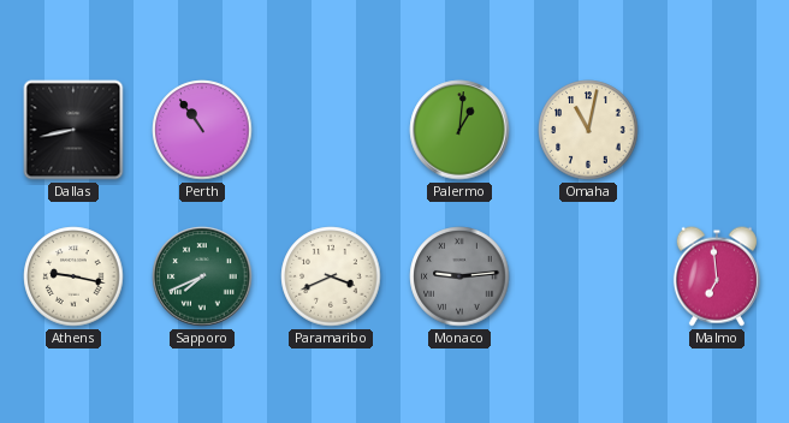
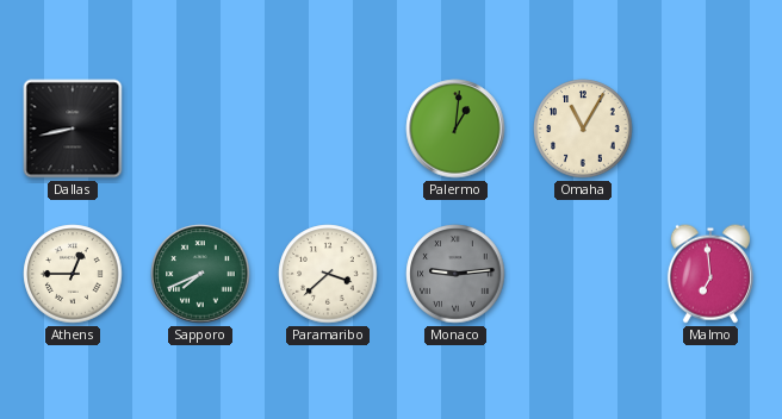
Perth: 10:54 -> none
Omaha: 11:02 -> 11:05
Athens: 9:17 -> 12:45
Paramaribo: 3:41 -> 3:38
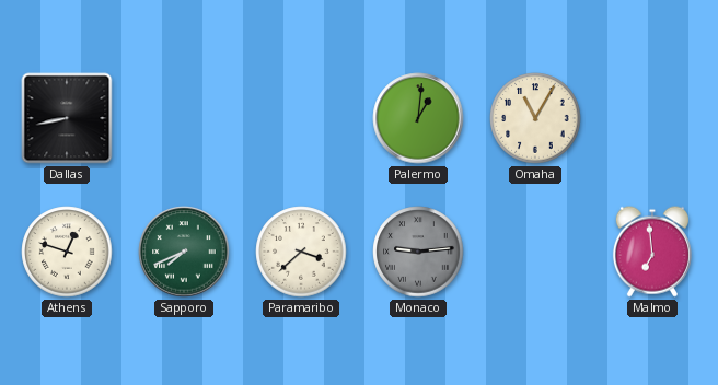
Athens: 12:45 -> 12:48
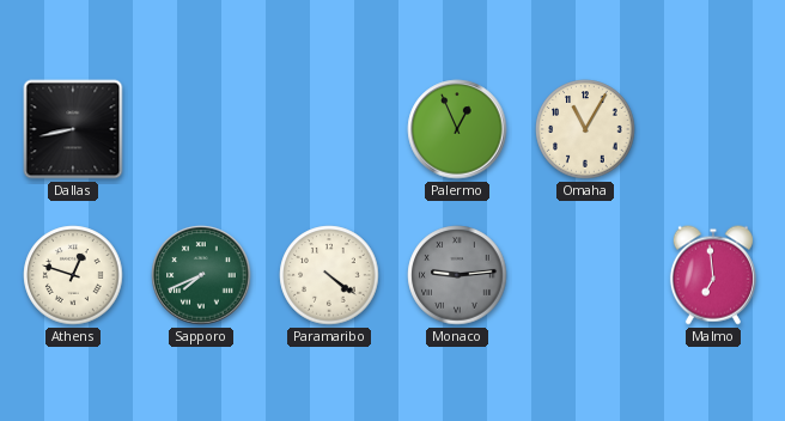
Palermo: 1:01 -> 12:56
Paramaribo: 3:38 -> 4:21
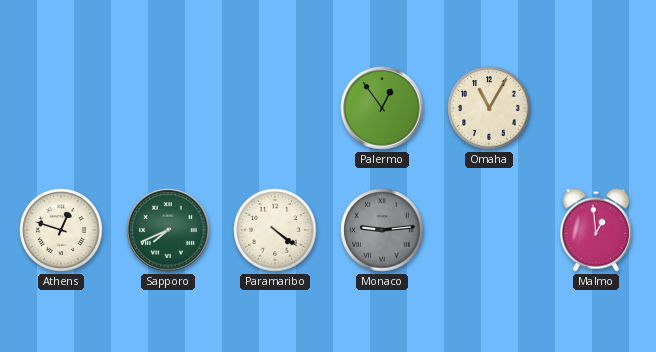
Dallas: 8:43 -> none
Palermo: 12:56 -> 12:54
Malmo: 6:59 -> 12:59
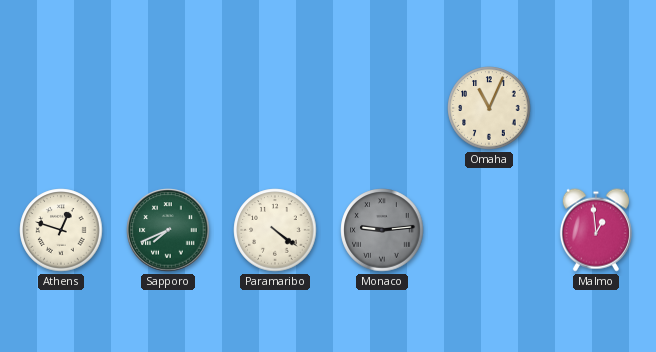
Palermo: 12:54 -> none
Omaha: 11:05 -> 11:04
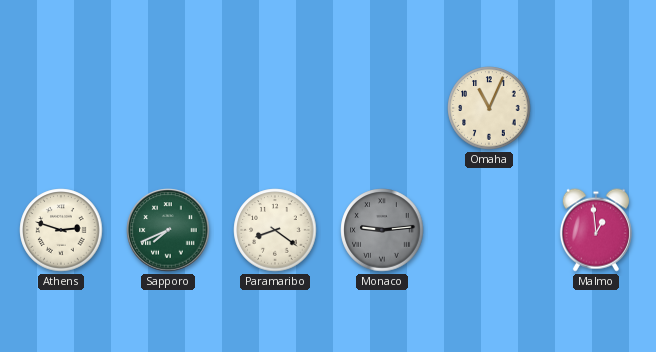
Athens: 12:48 -> 2:48
Paramaribo: 4:21 -> 8:21
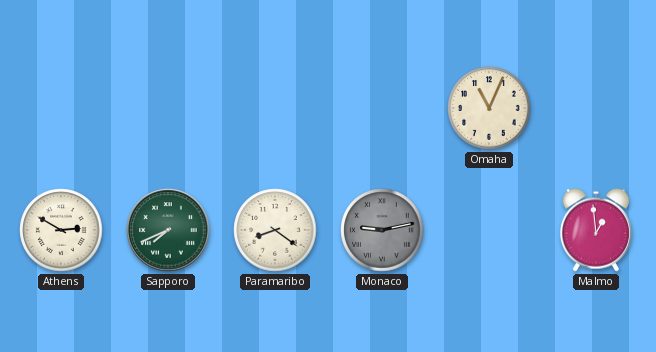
Athens: 2:48 -> 2:50
Monaco: 9:14 -> 9:13
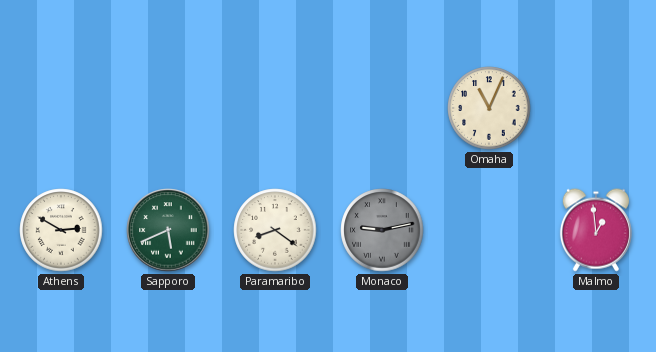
Sapporo: 7:41 -> 5:41
